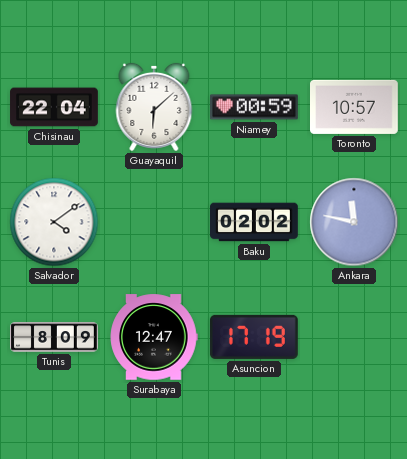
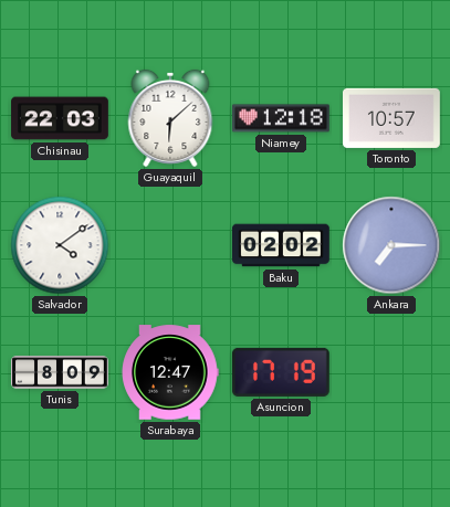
Chisinau: 22:04 -> 22:03
Niamey: 00:59 -> 12:18
Ankara: 11:47 -> 7:15
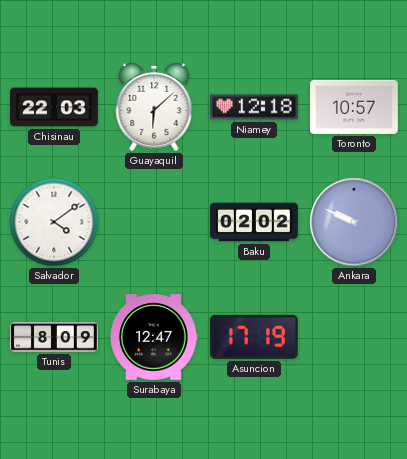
Ankara: 7:15 -> 9:49
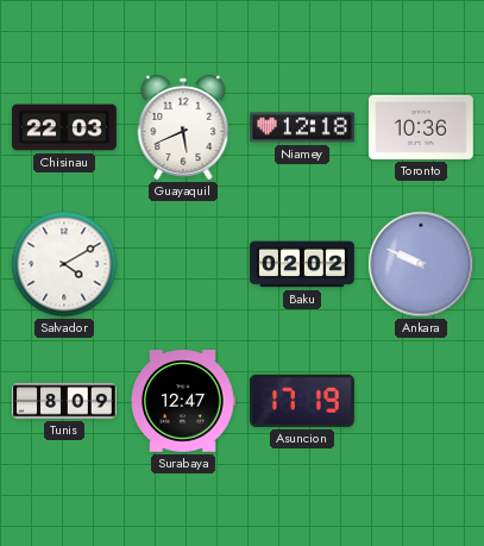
Guayaquil: 6:08 -> 5:41
Toronto: 10:57 -> 10:36
Salvador: 4:09 -> 4:10
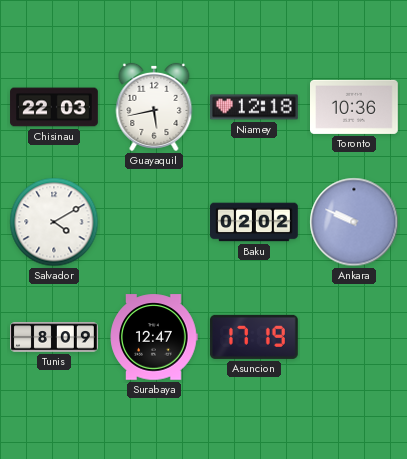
Guayaquil: 5:41 -> 5:43
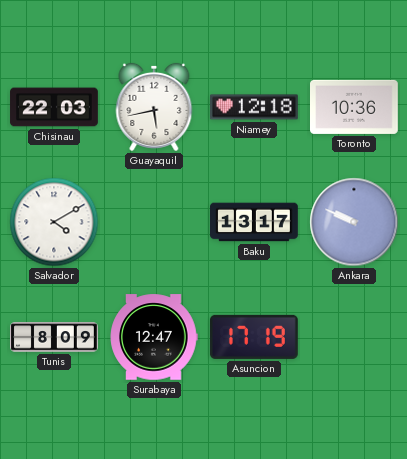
Baku: 02:02 -> 13:17
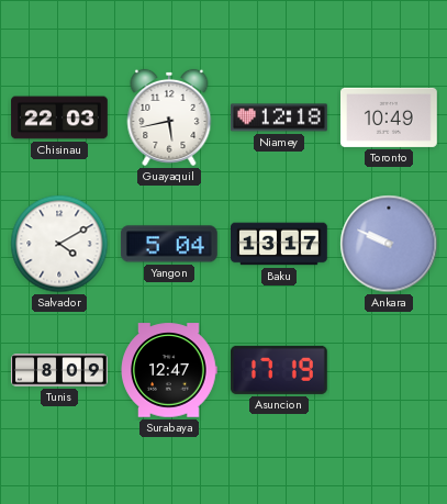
Toronto: 10:36 -> 10:49
Yangon: none -> 5:04
